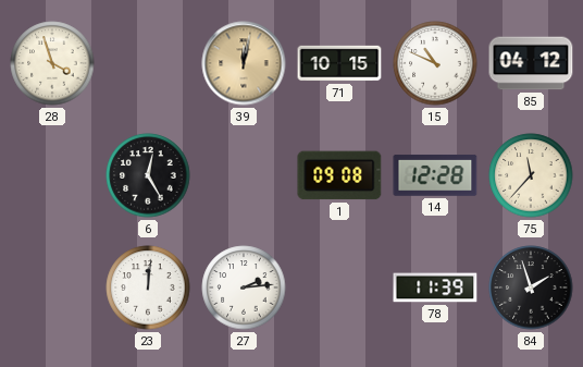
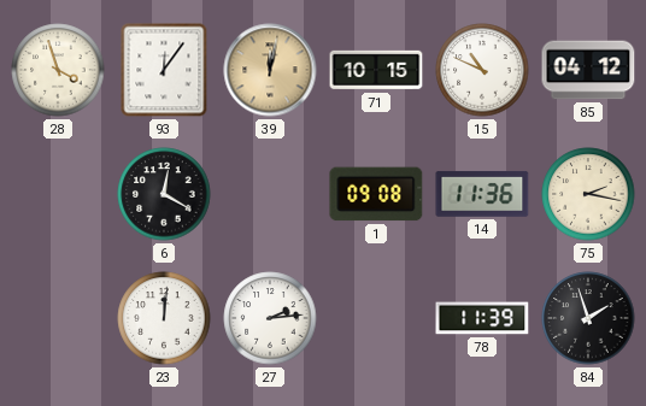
93: none -> 12:06
6: 12:25 -> 12:20
14: 12:28 -> 11:36
75: 11:37 -> 2:17
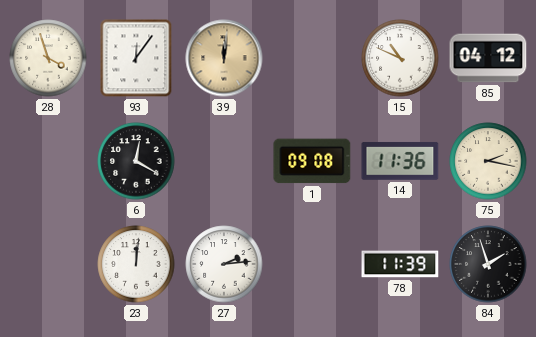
39: 12:02 -> 12:01
71: 10:15 -> none
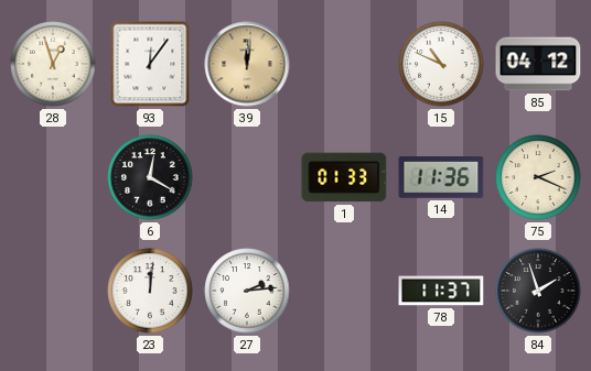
28: 3:57 -> 12:57
1: 09:08 -> 01:33
75: 2:17 -> 2:19
78: 11:39 -> 11:37
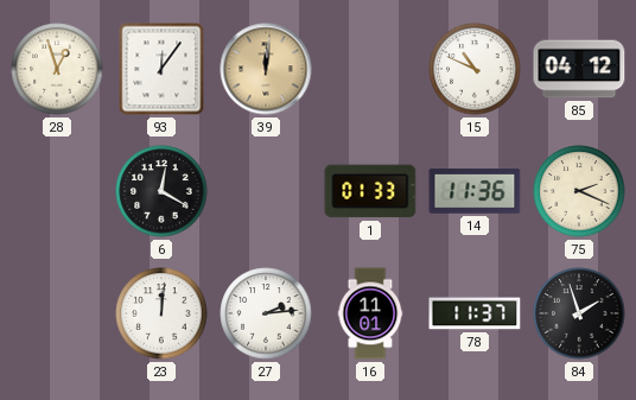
16: none -> 11:01
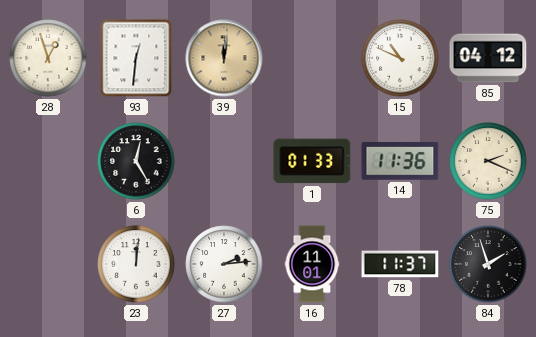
93: 12:06 -> 12:31
6: 12:20 -> 12:25
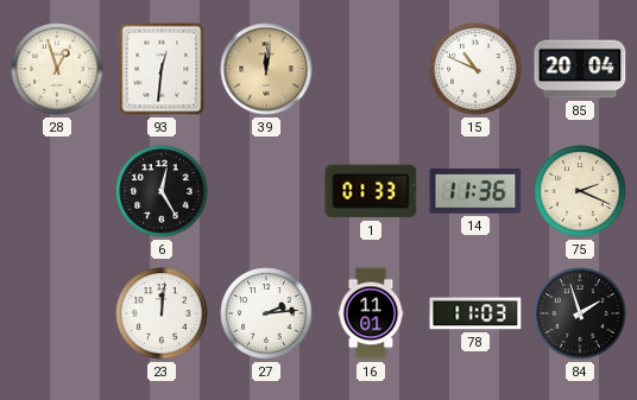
85: 04:12 -> 20:04
78: 11:37 -> 11:03
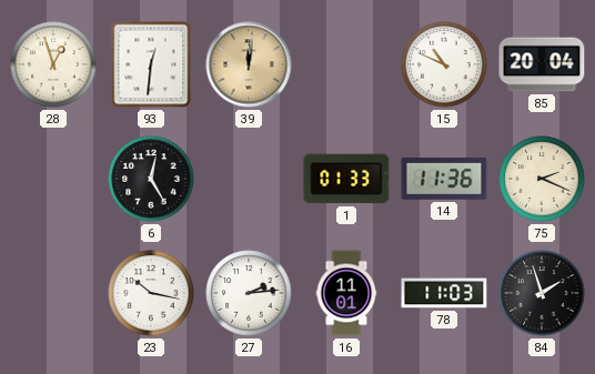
23: 12:01 -> 10:17
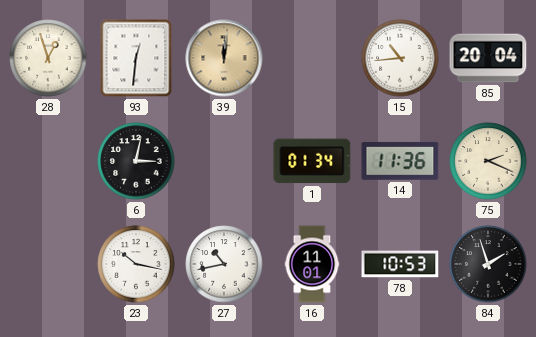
15: 10:49 -> 10:44
6: 12:25 -> 3:02
1: 01:33 -> 01:34
27: 2:14 -> 10:43
78: 11:03 -> 10:53
